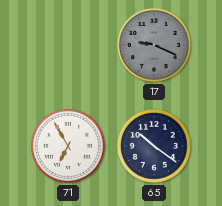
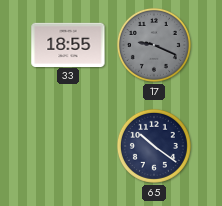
33: none -> 18:55
71: 6:55 -> none
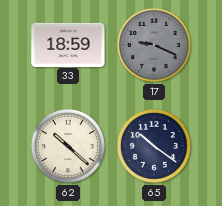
33: 18:55 -> 18:59
62: none -> 10:22
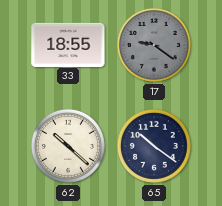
33: 18:59 -> 18:55
17: 9:19 -> 9:21
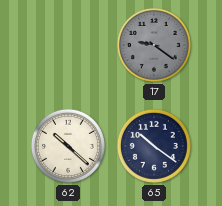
33: 18:55 -> none
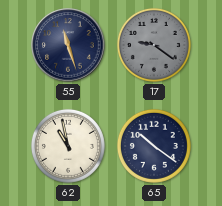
55: none -> 11:27
62: 10:22 -> 10:58
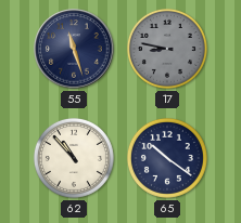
17: 9:21 -> 8:47
62: 10:58 -> 10:53
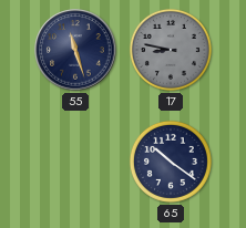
62: 10:53 -> none
